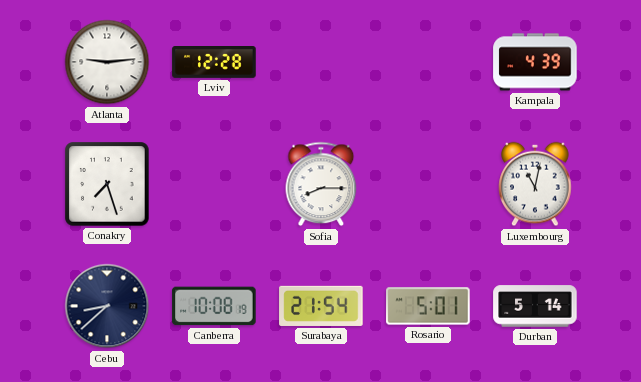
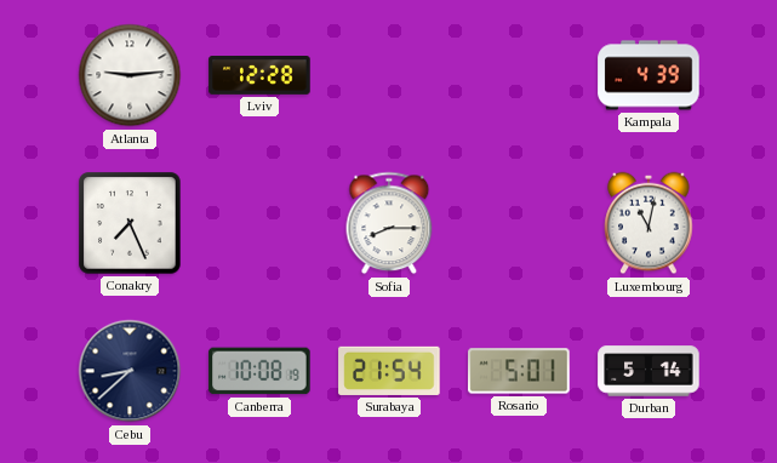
Conakry: 7:27 -> 7:26
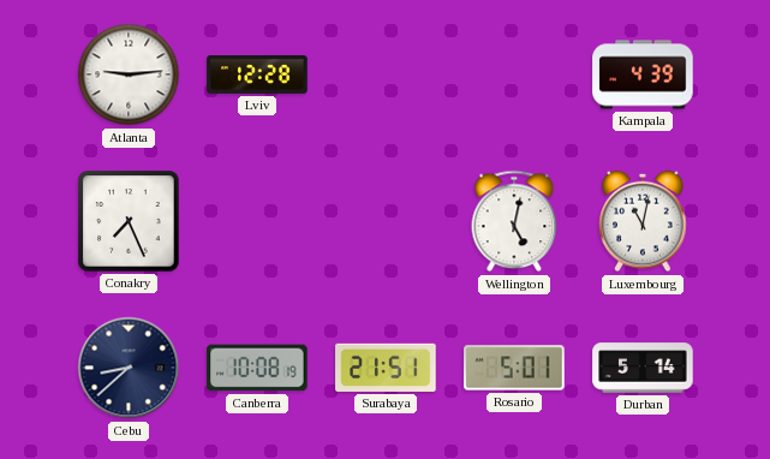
Sofia: 8:15 -> none
Wellington: none -> 5:02
Surabaya: 21:54 -> 21:51
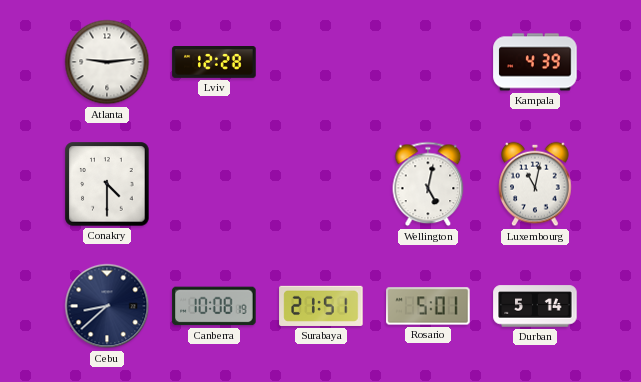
Conakry: 7:26 -> 4:30
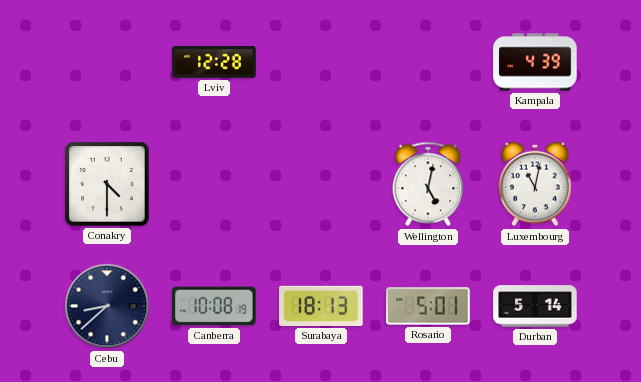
Atlanta: 9:14 -> none
Surabaya: 21:51 -> 18:13
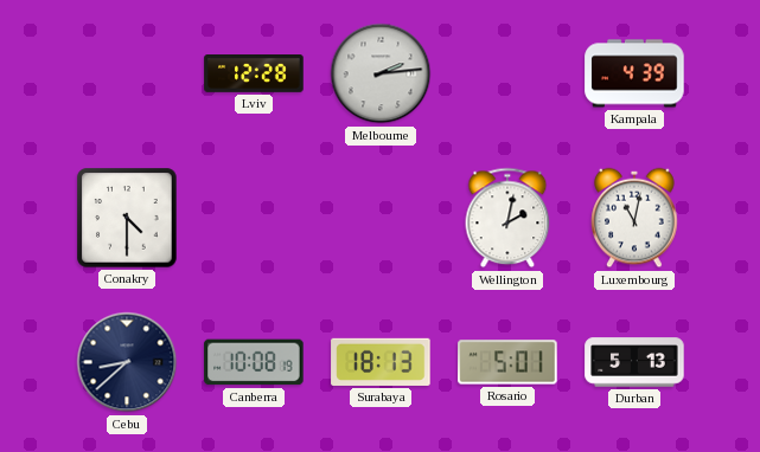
Melbourne: none -> 2:14
Wellington: 5:02 -> 2:02
Durban: 5:14 -> 5:13
